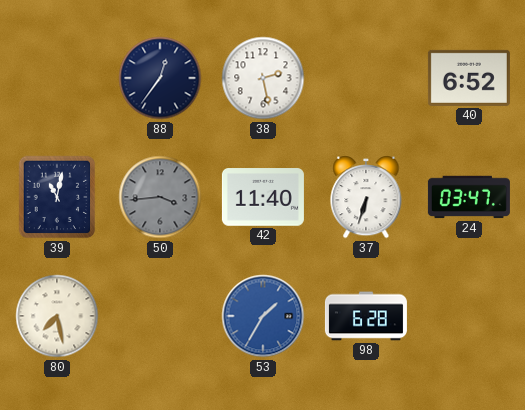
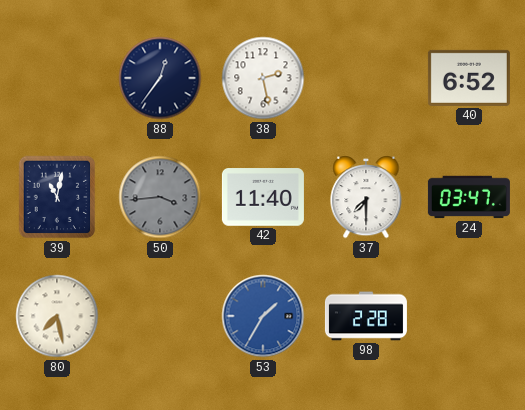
37: 6:33 -> 7:30
98: 6:28 -> 2:28
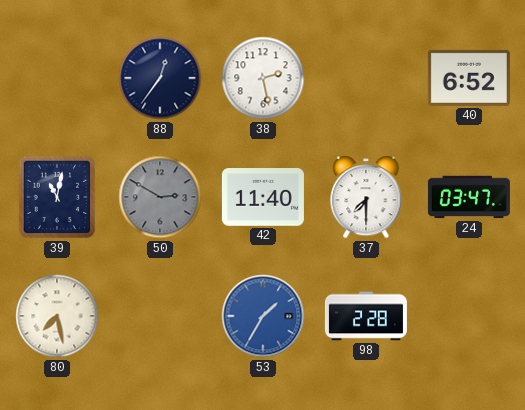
50: 3:44 -> 2:50
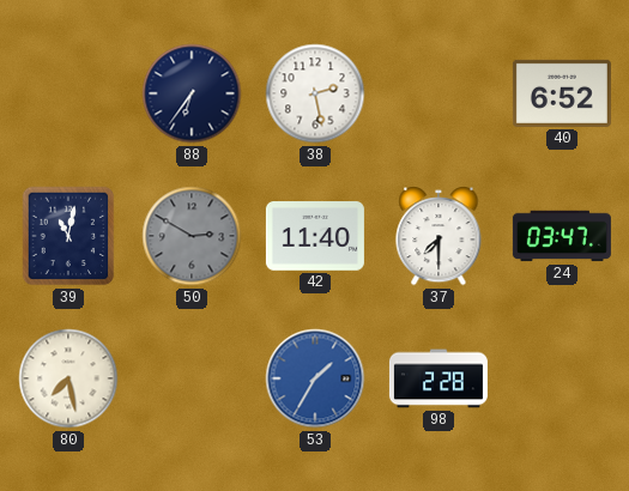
88: 12:36 -> 6:36
